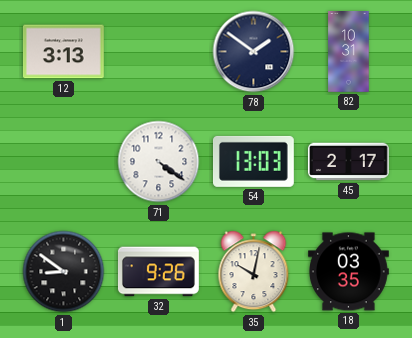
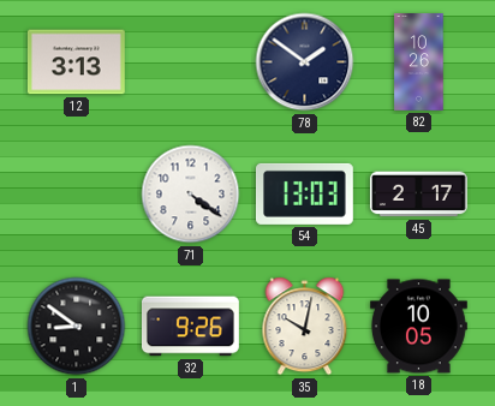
82: 10:31 -> 10:26
18: 03:35 -> 10:05
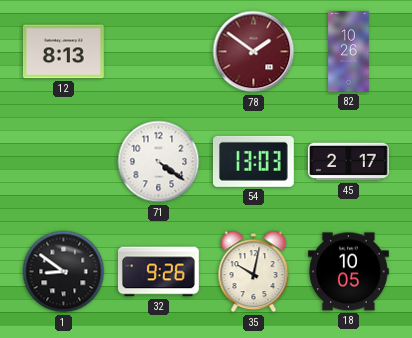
12: 3:13 -> 8:13
78 dial: navy -> burgundy
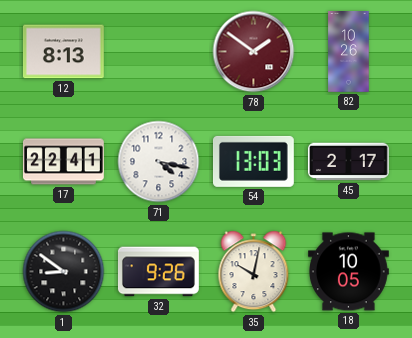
17: none -> 22:41
71: 4:21 -> 4:17
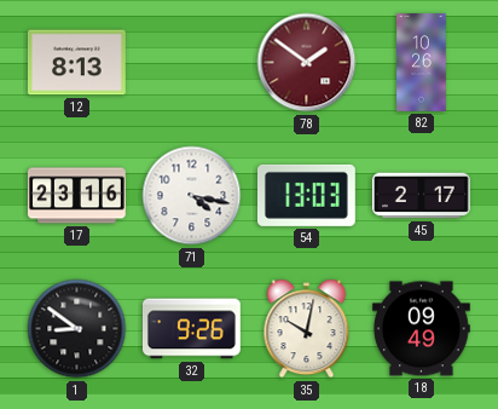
17: 22:41 -> 23:16
18: 10:05 -> 09:49
